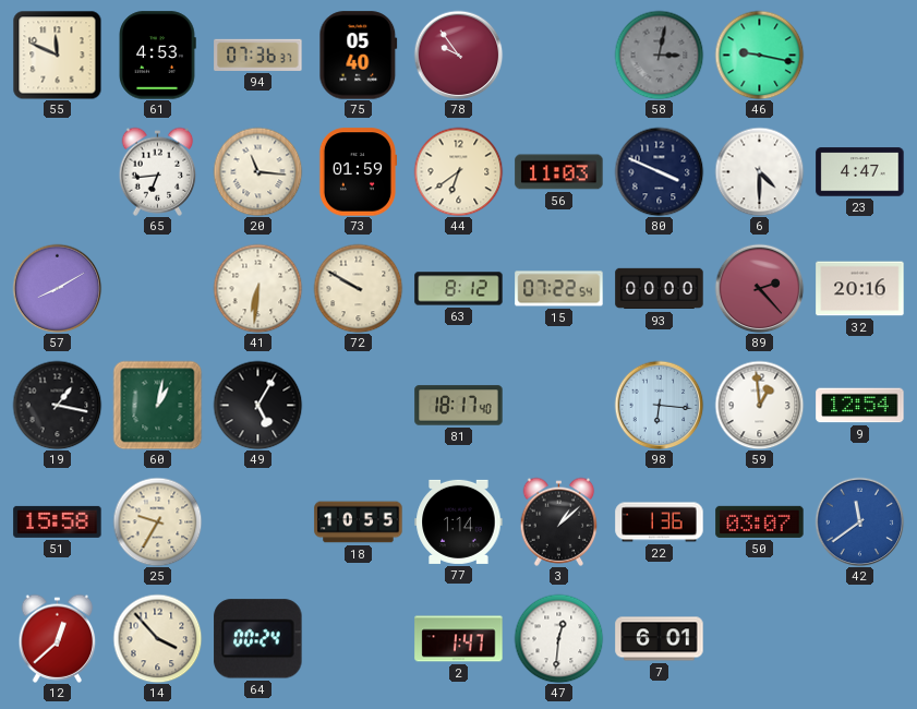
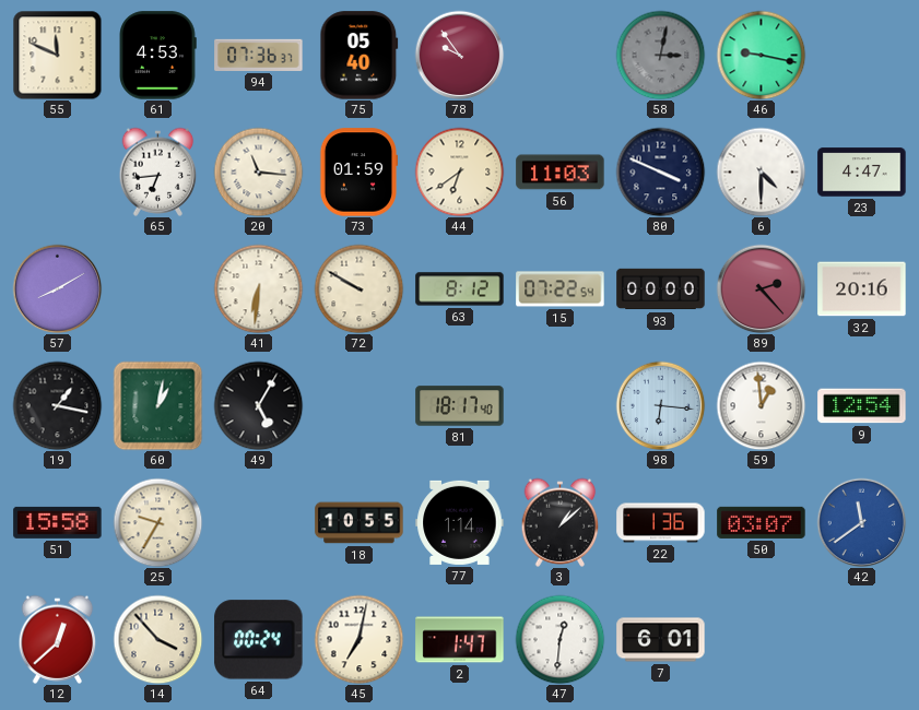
45: none -> 7:02
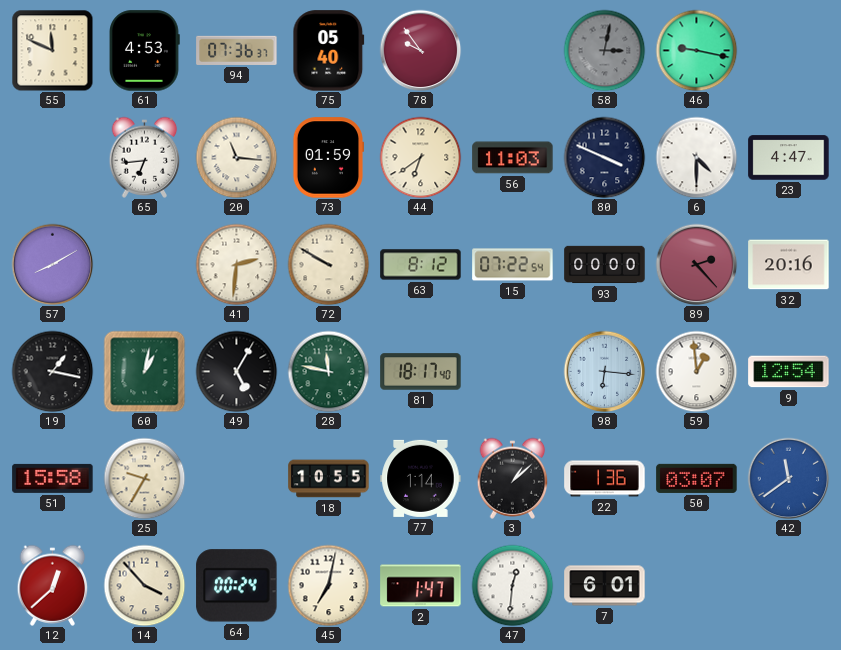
41: 6:31 -> 2:31
28: none -> 11:47
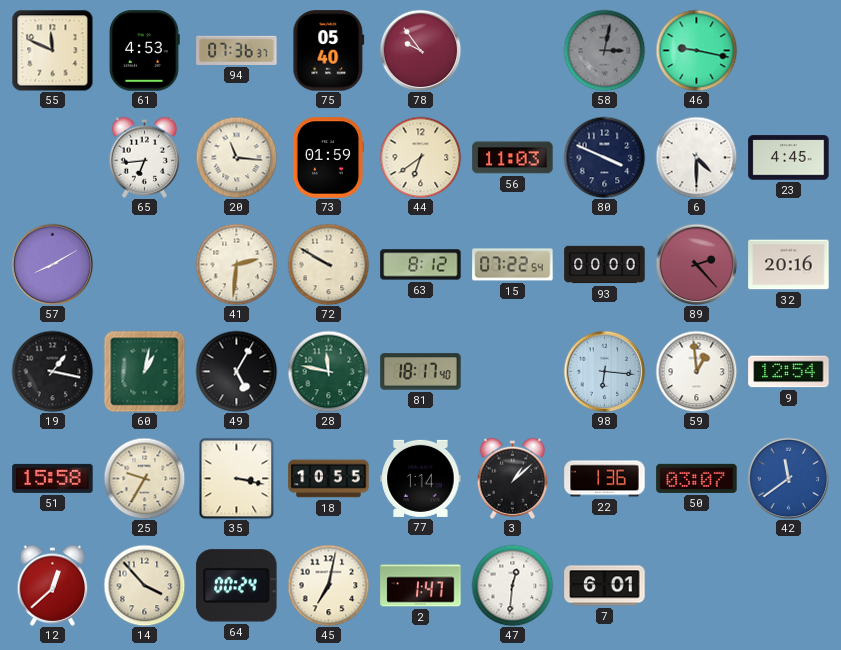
23: 4:47 -> 4:45
35: none -> 3:17
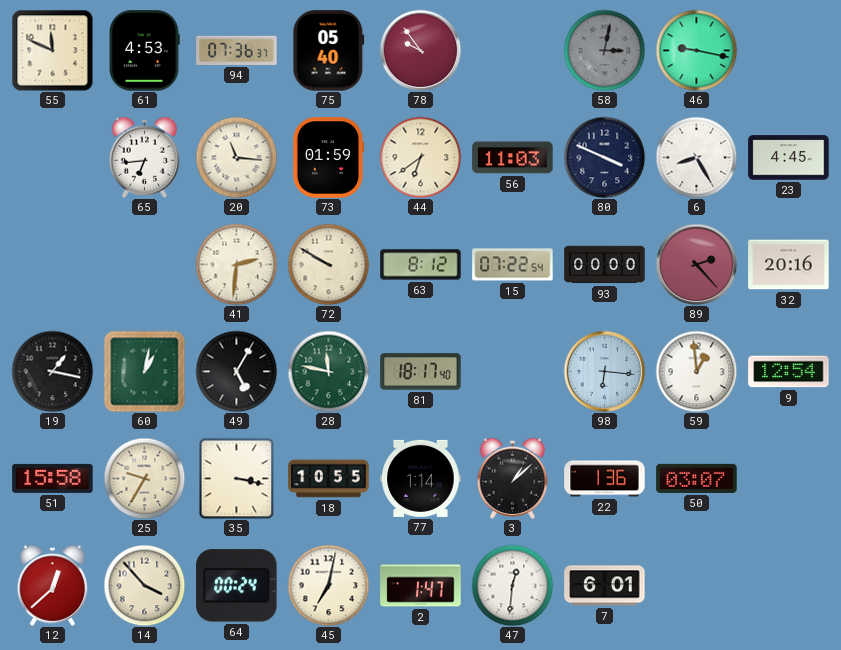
6: 4:30 -> 8:25
57: 8:10 -> none
42: 11:39 -> none
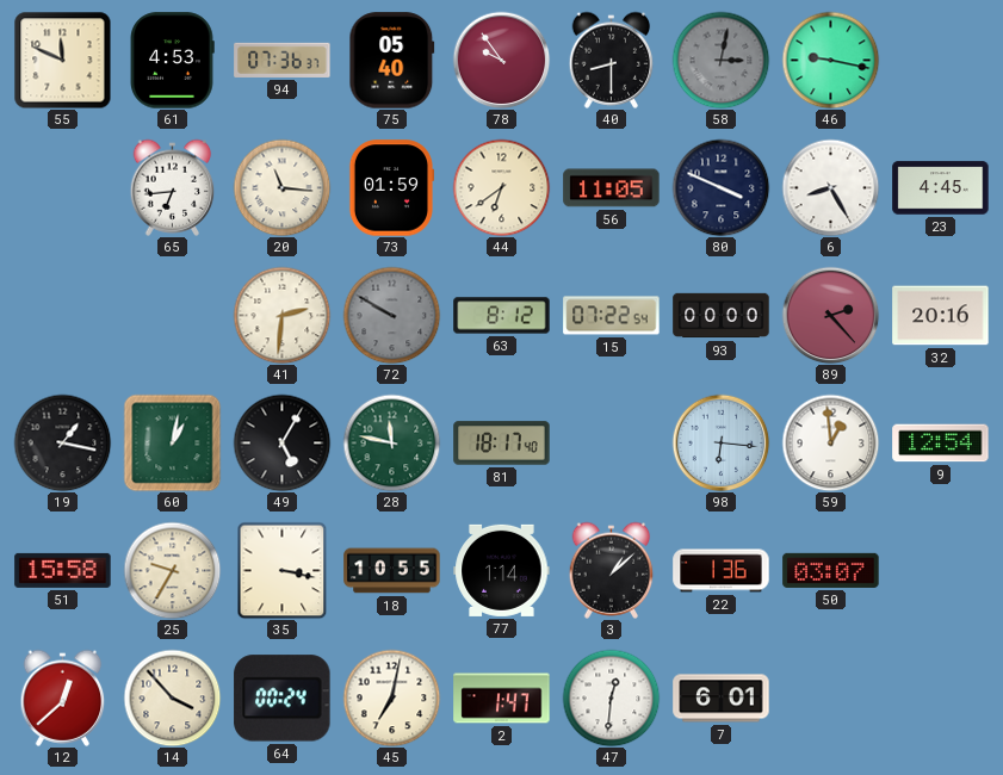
40: none -> 8:30
56: 11:03 -> 11:05
72 dial: cream -> grey
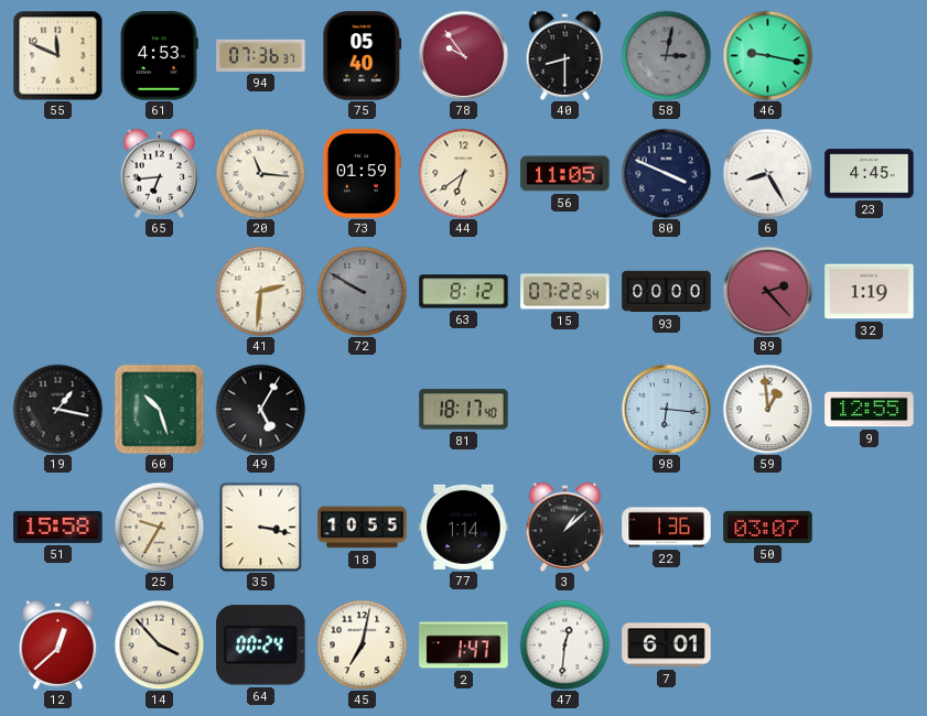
32: 20:16 -> 1:19
60: 1:02 -> 10:27
28: 11:47 -> none
9: 12:54 -> 12:55
